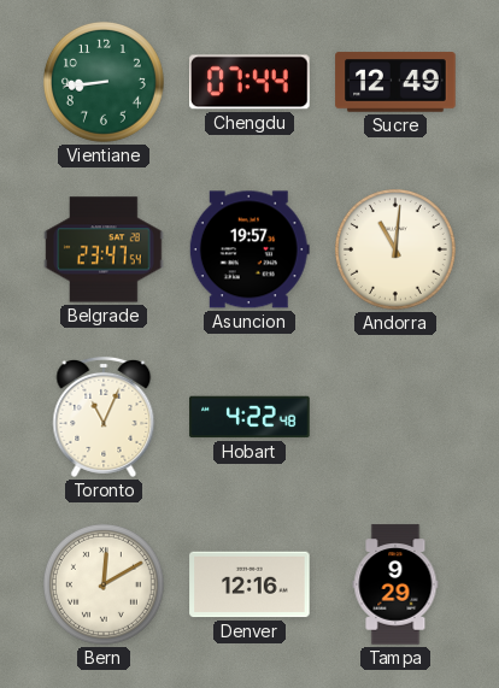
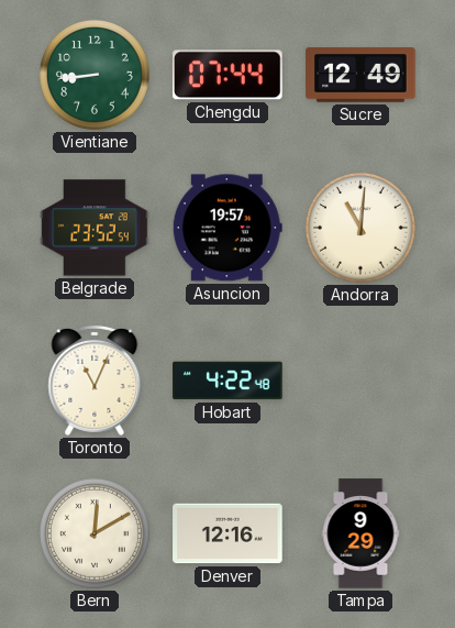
Belgrade: 23:47 -> 23:52
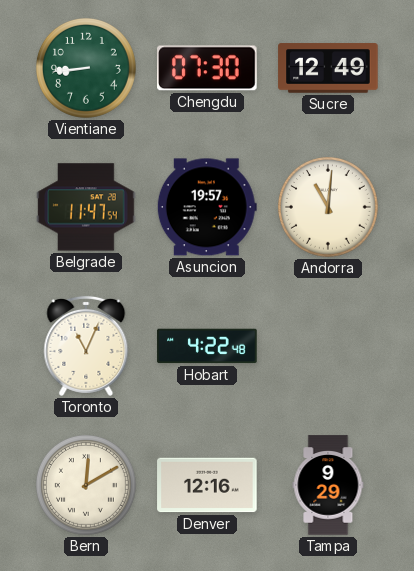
Chengdu: 07:44 -> 07:30
Belgrade: 23:52 -> 11:47
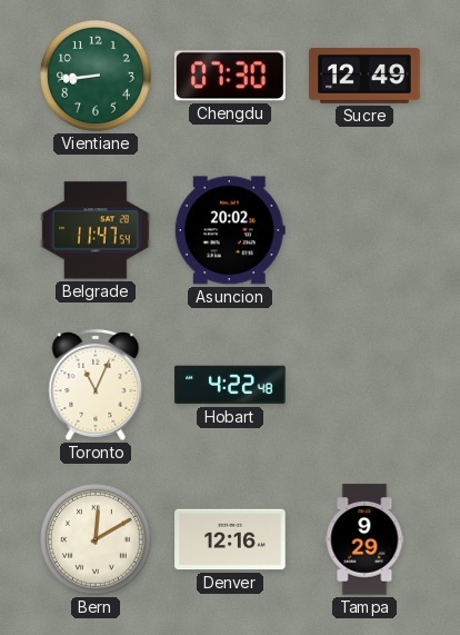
Asuncion: 19:57 -> 20:02
Andorra: 11:01 -> none
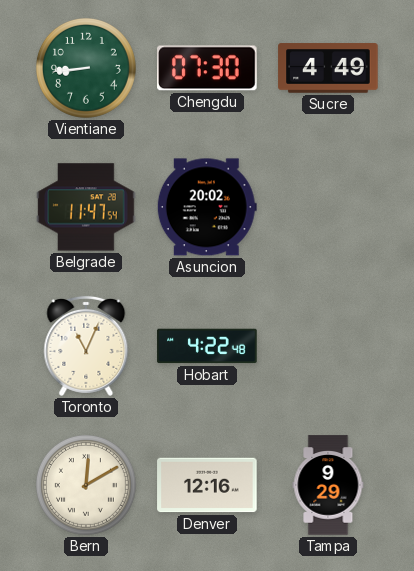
Sucre: 12:49 -> 4:49
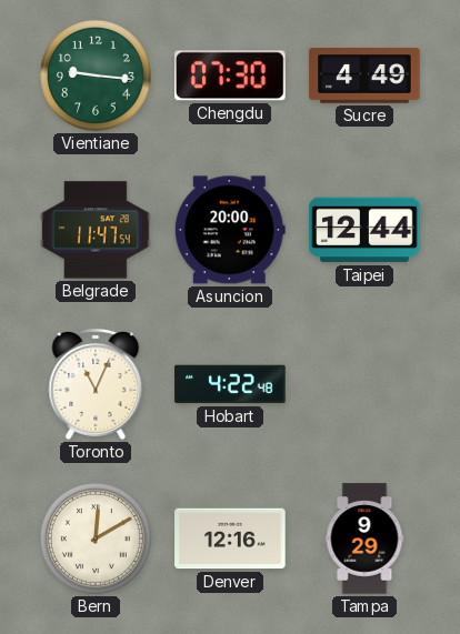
Vientiane: 8:44 -> 9:16
Asuncion: 20:02 -> 20:00
Taipei: none -> 12:44
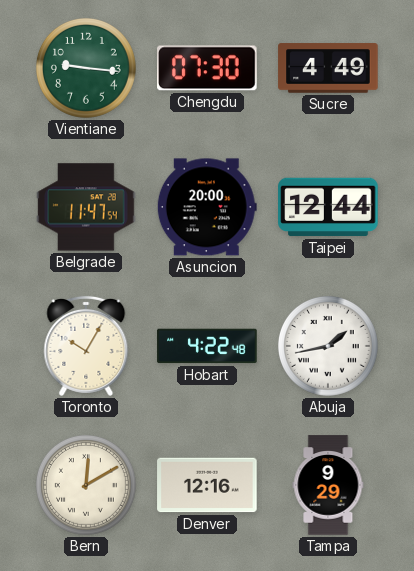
Toronto: 11:04 -> 10:05
Abuja: none -> 1:43
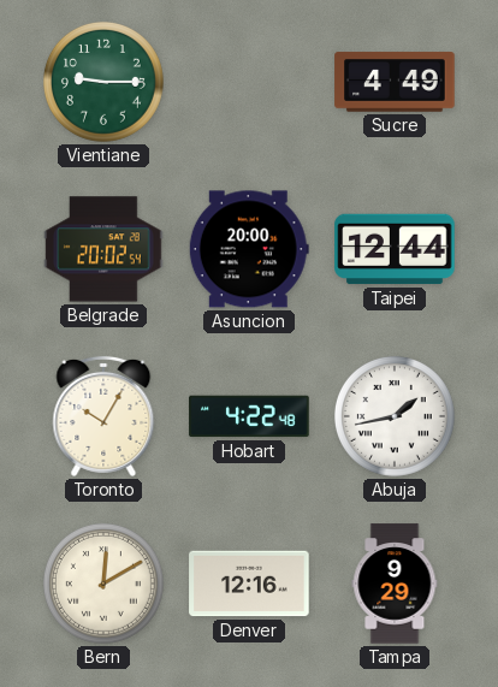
Vientiane: 9:16 -> 9:15
Chengdu: 07:30 -> none
Belgrade: 11:47 -> 20:02
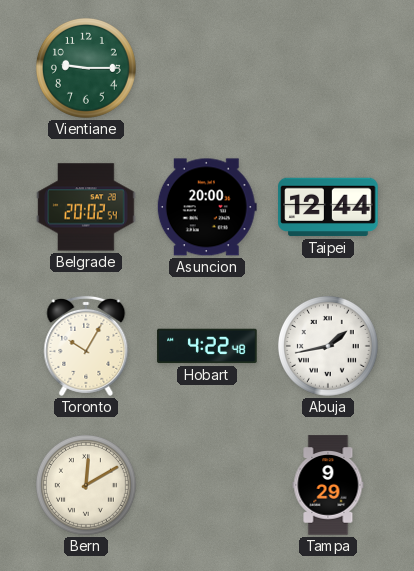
Sucre: 4:49 -> none
Denver: 12:16 -> none
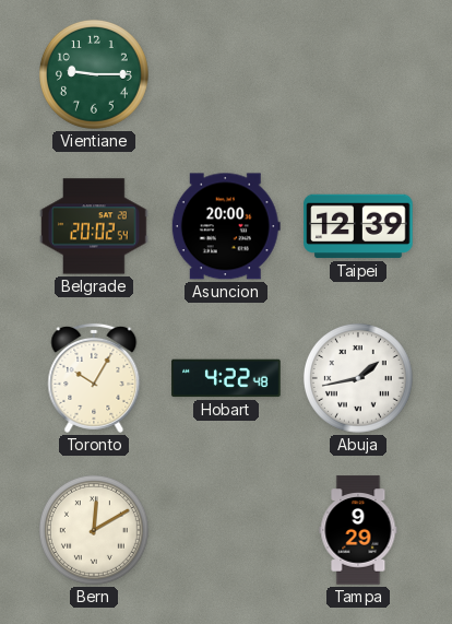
Taipei: 12:44 -> 12:39
